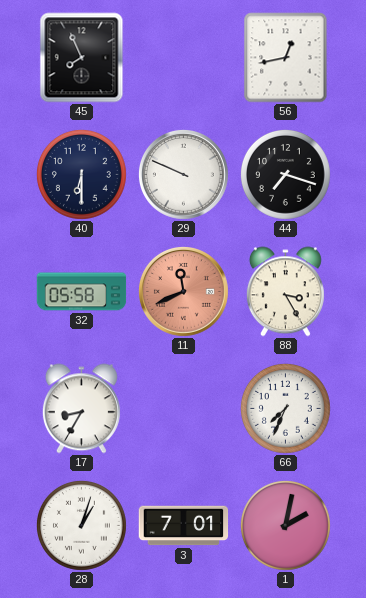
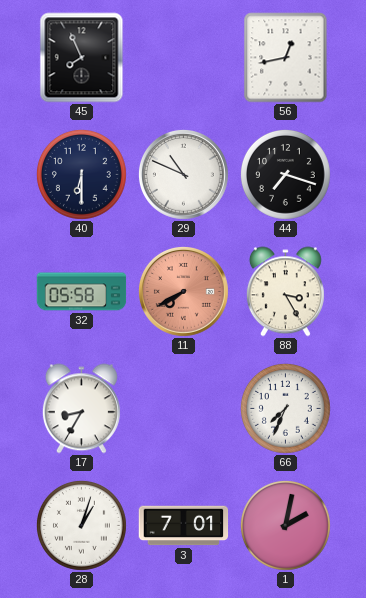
29: 9:49 -> 10:49
11: 11:41 -> 7:40
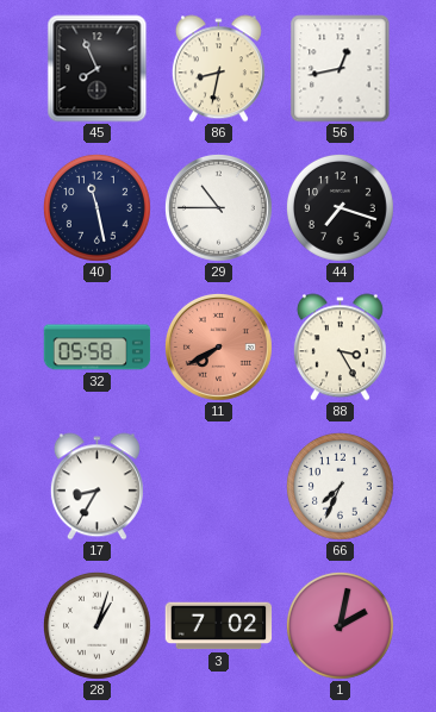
86: none -> 8:32
40: 6:30 -> 11:28
29: 10:49 -> 10:45
3: 7:01 -> 7:02
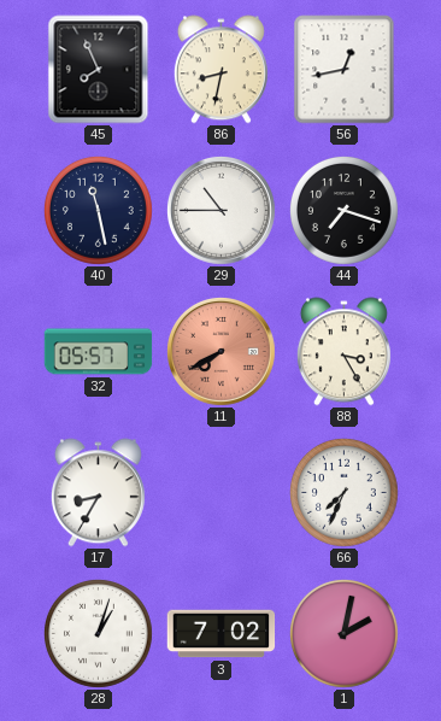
32: 05:58 -> 05:57
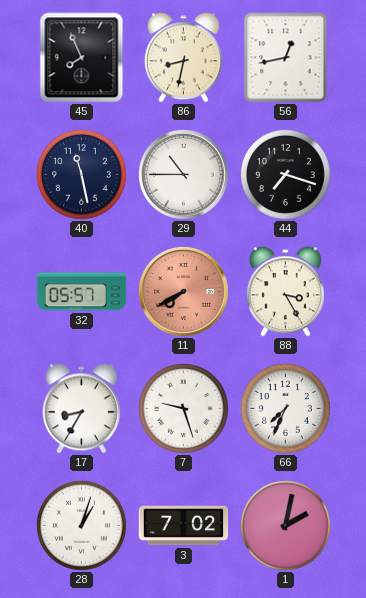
7: none -> 9:27
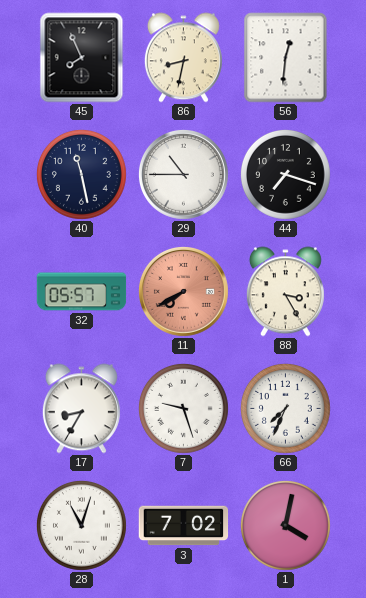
56: 12:43 -> 12:31
28: 1:03 -> 11:03
1: 2:02 -> 4:02
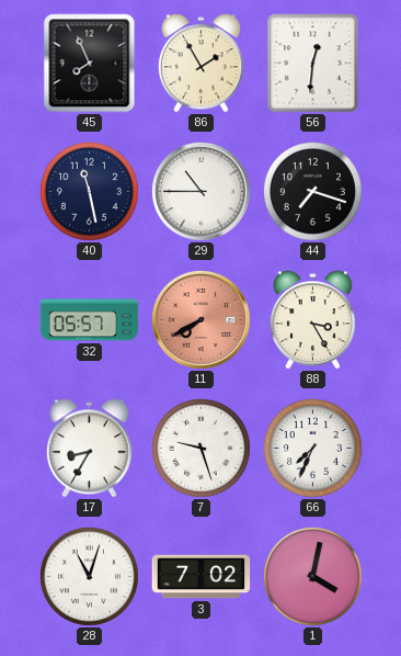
86: 8:32 -> 1:55
